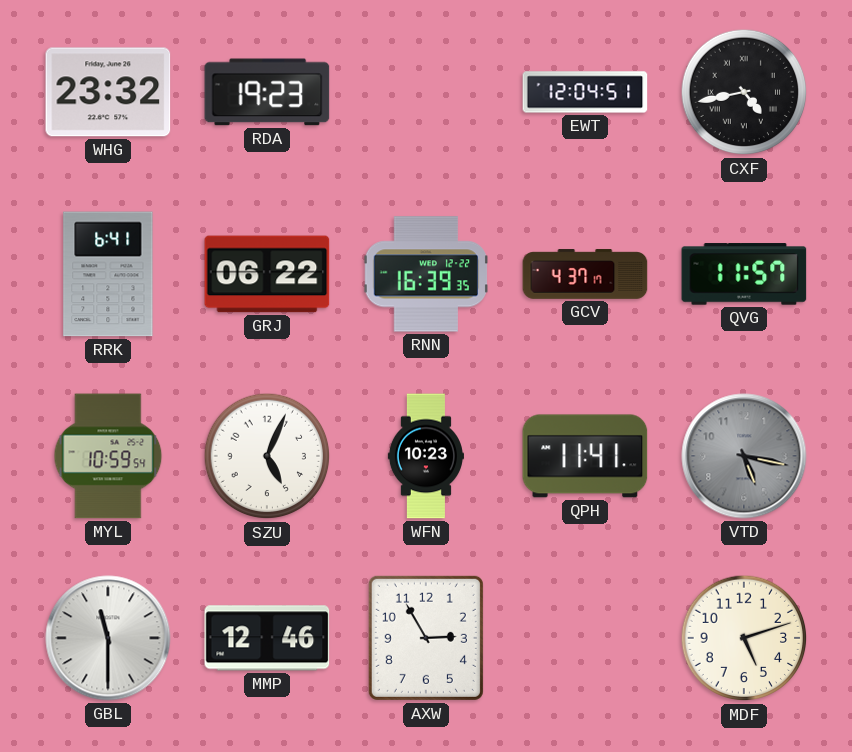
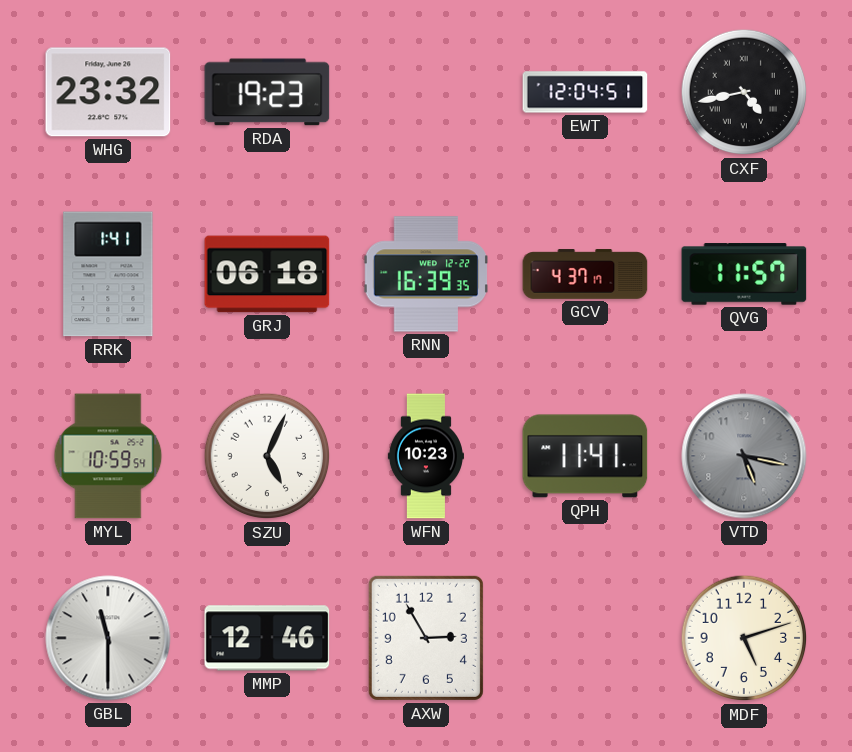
RRK: 6:41 -> 1:41
GRJ: 06:22 -> 06:18
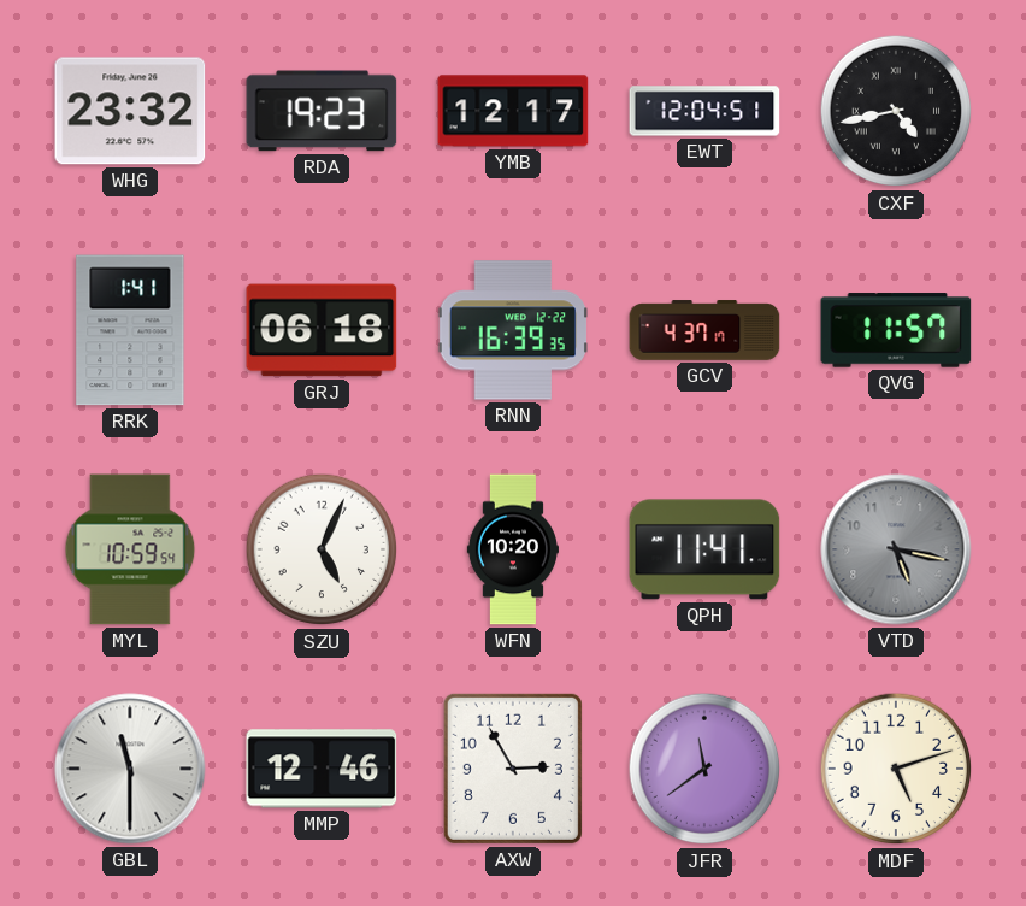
YMB: none -> 12:17
WFN: 10:23 -> 10:20
JFR: none -> 11:39
